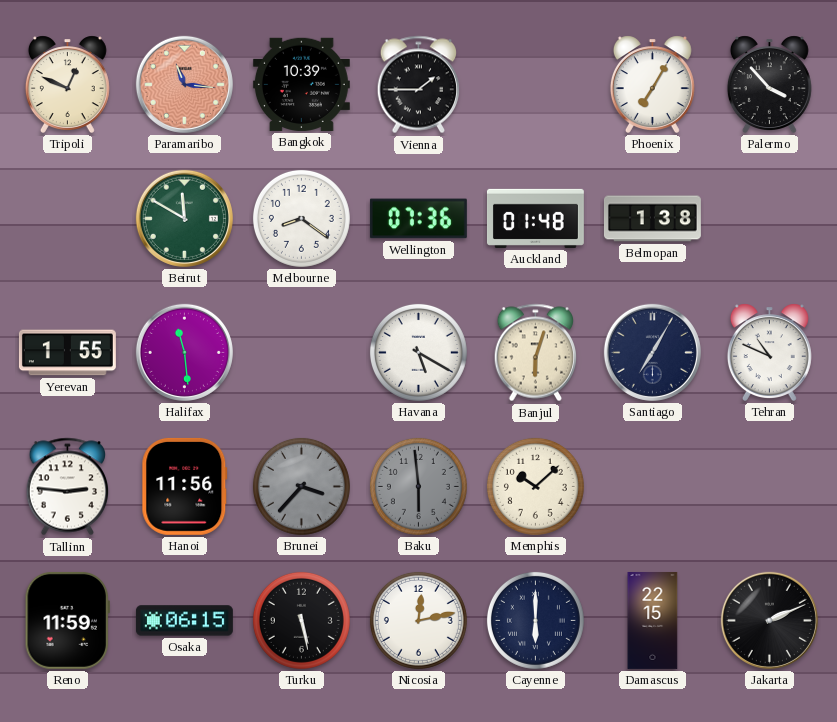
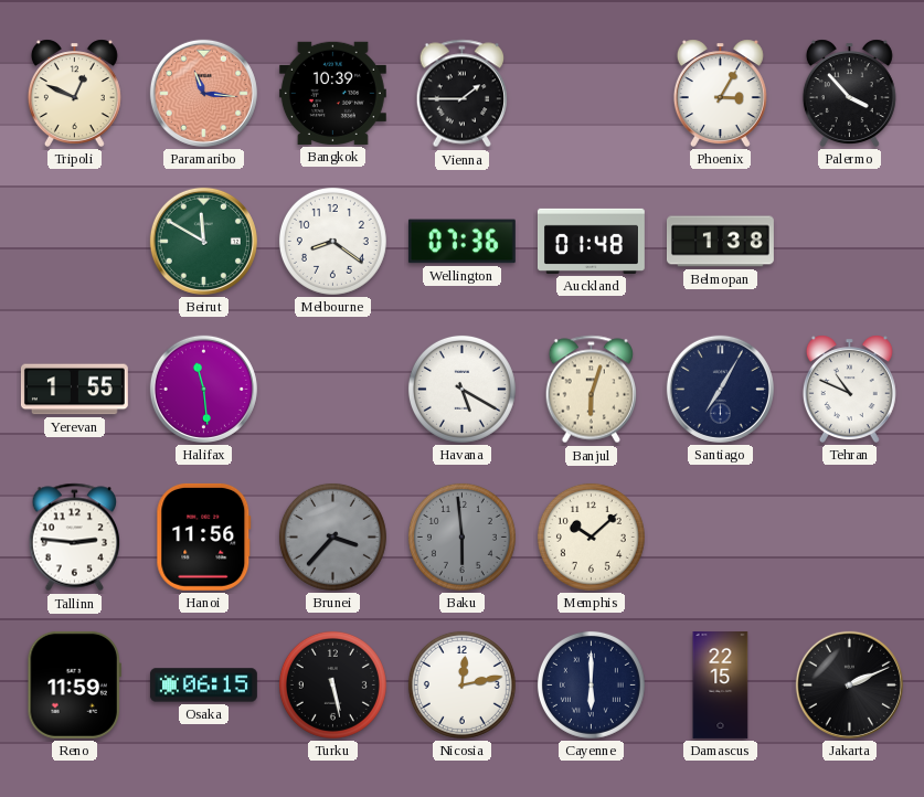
Phoenix: 7:05 -> 3:05
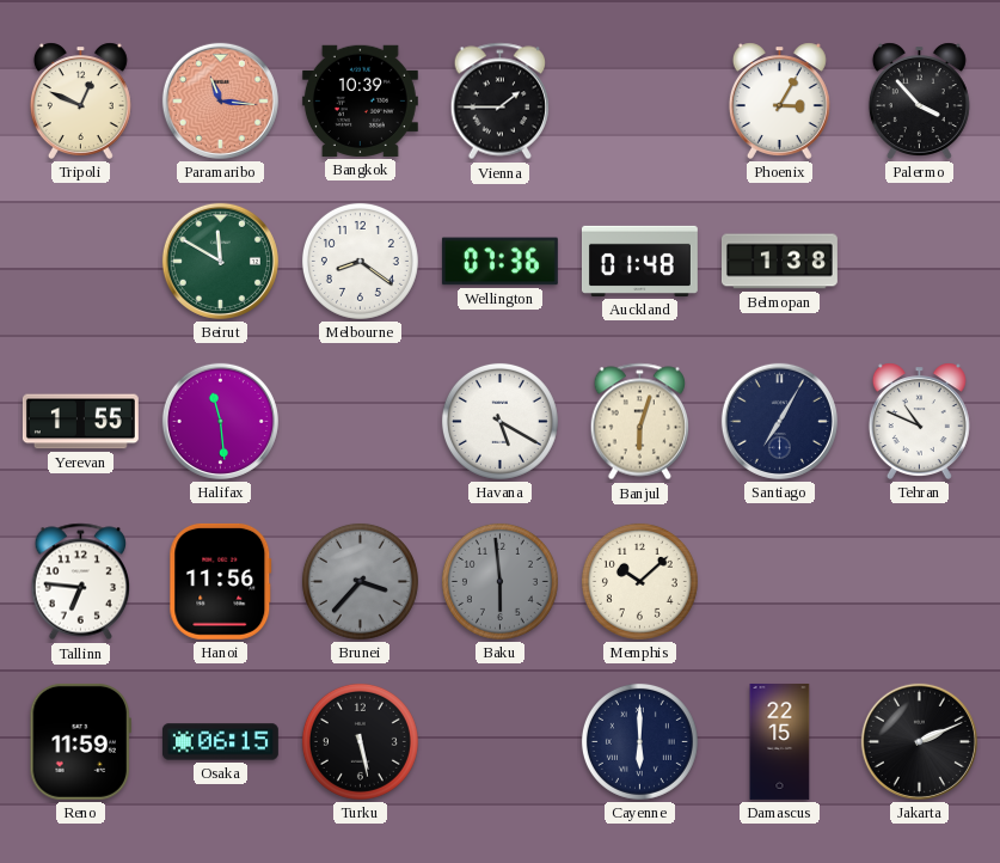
Tallinn: 2:46 -> 6:46
Nicosia: 12:13 -> none
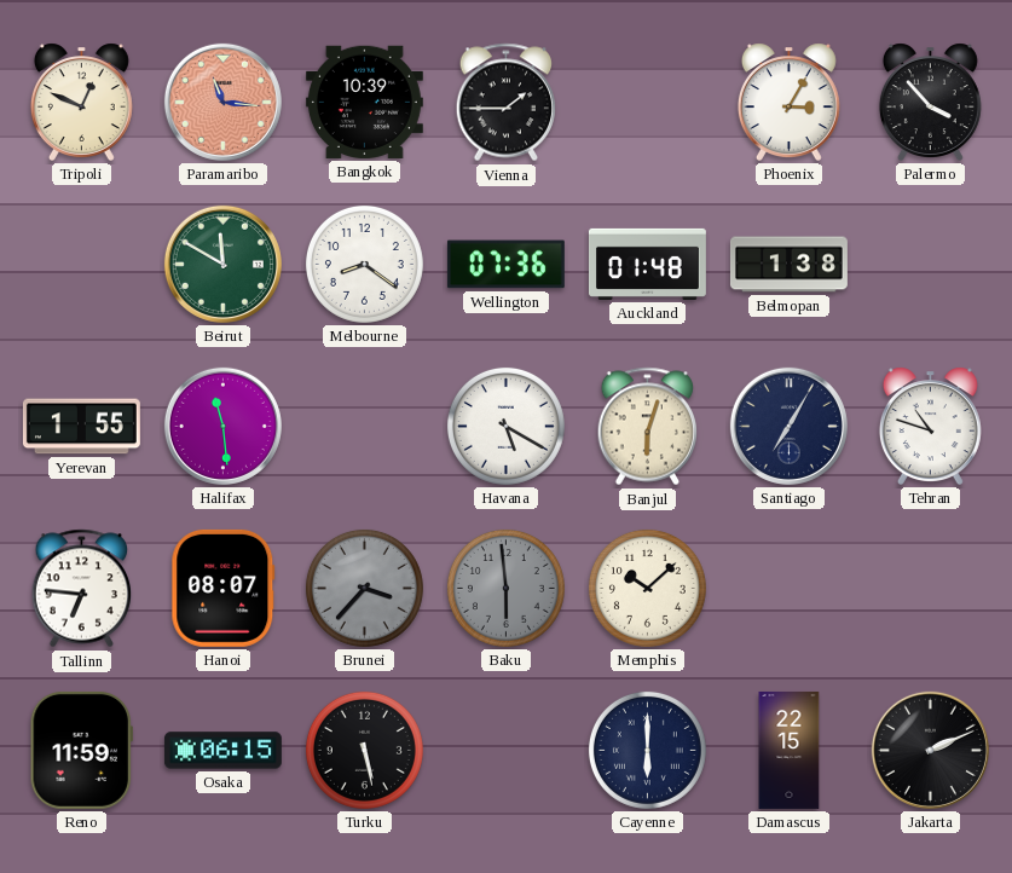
Tehran: 10:49 -> 10:48
Hanoi: 11:56 -> 08:07
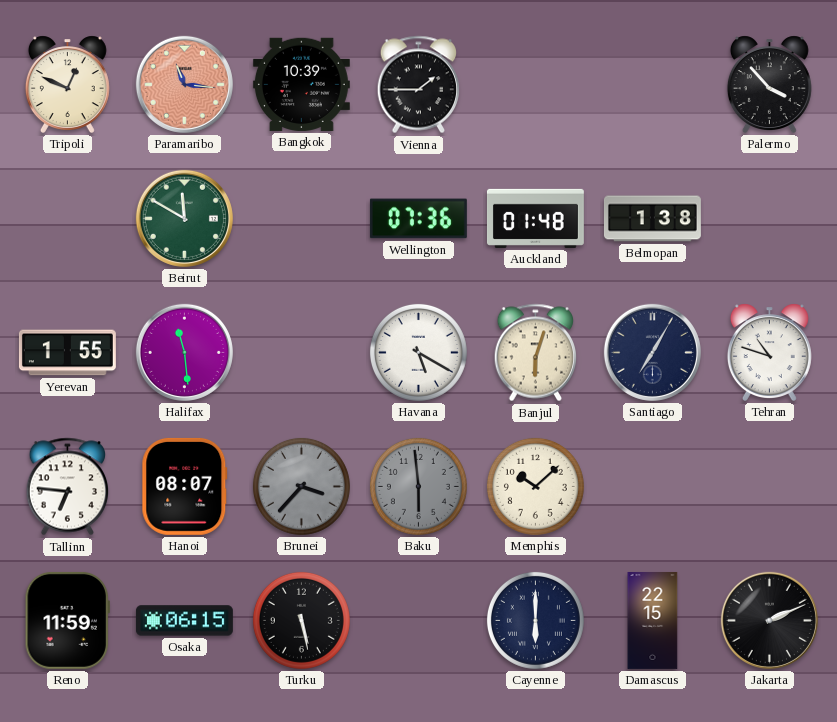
Phoenix: 3:05 -> none
Melbourne: 8:21 -> none
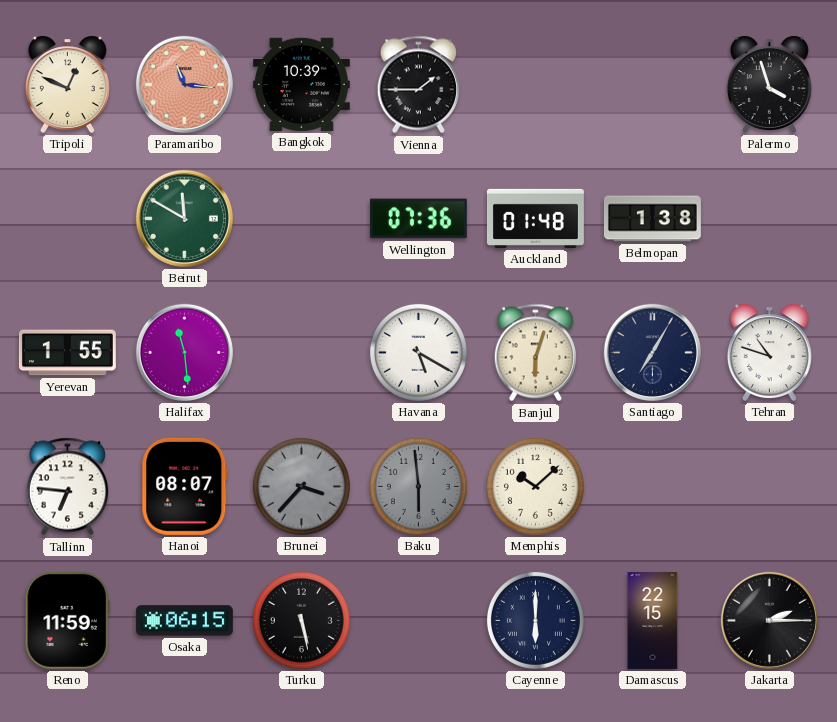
Palermo: 3:53 -> 3:57
Jakarta: 2:11 -> 2:15
